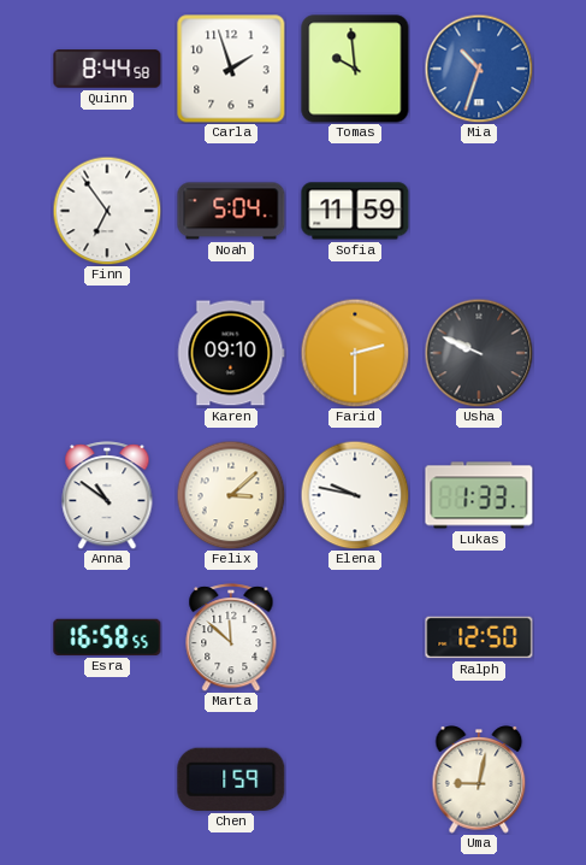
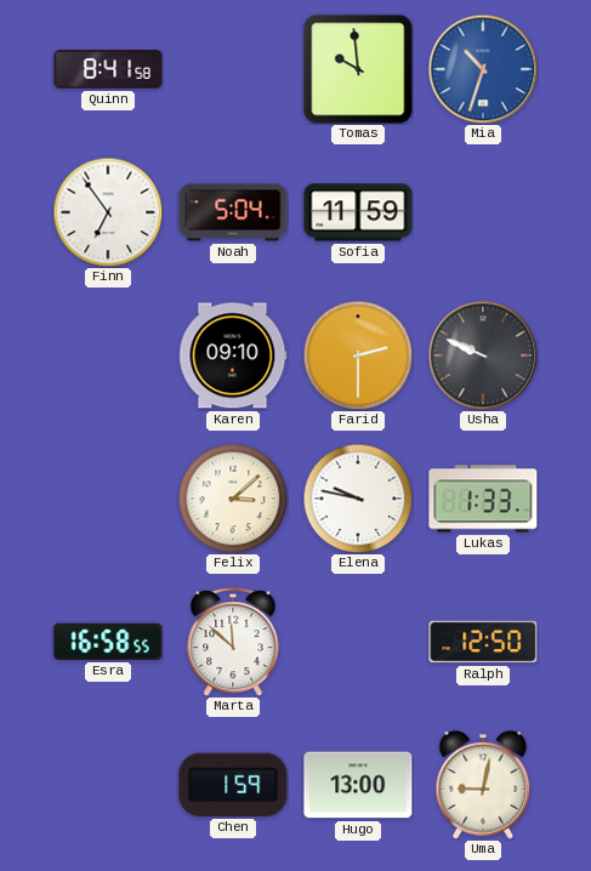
Quinn: 8:44 -> 8:41
Carla: 1:57 -> none
Anna: 10:51 -> none
Hugo: none -> 13:00
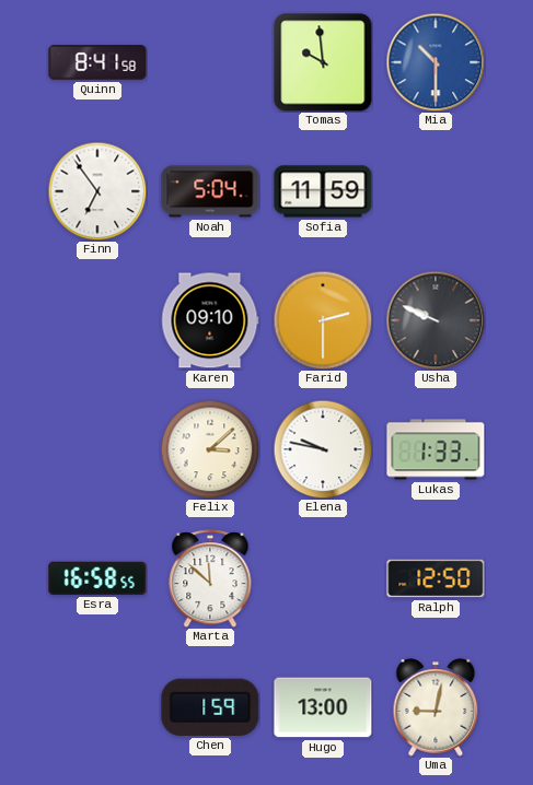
Mia: 10:33 -> 10:30
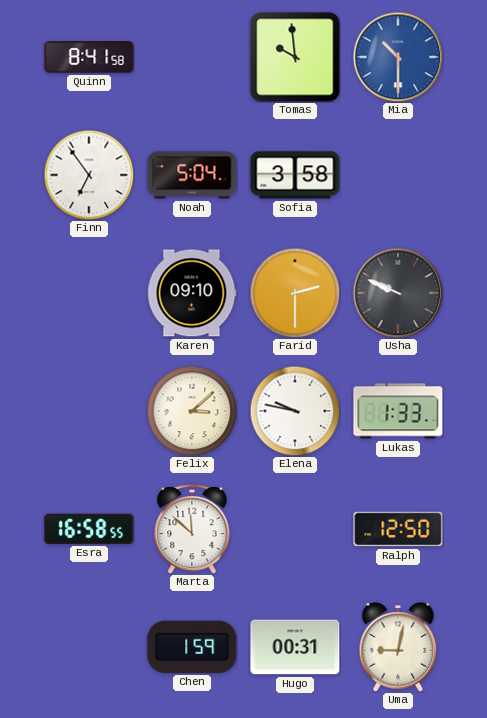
Sofia: 11:59 -> 3:58
Hugo: 13:00 -> 00:31
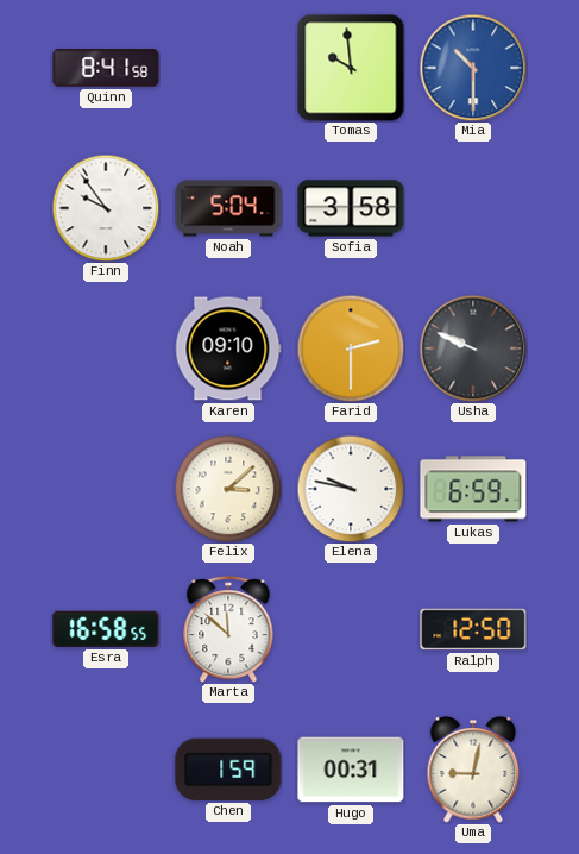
Finn: 6:54 -> 9:54
Lukas: 1:33 -> 6:59
